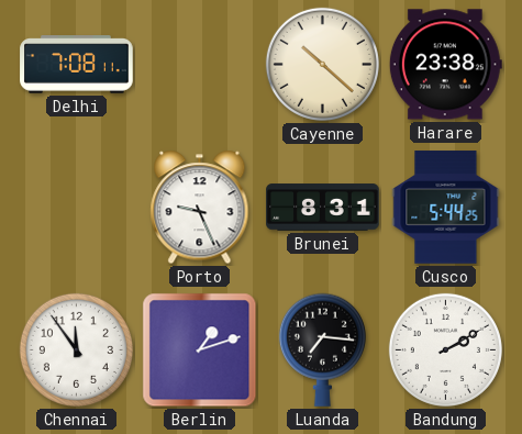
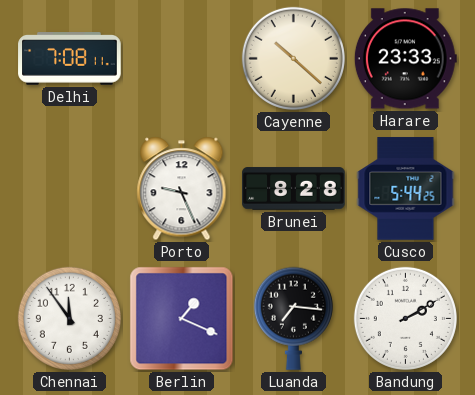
Harare: 23:38 -> 23:33
Brunei: 8:31 -> 8:28
Berlin: 1:12 -> 1:19
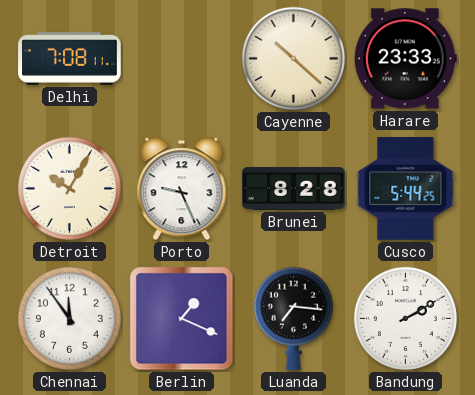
Detroit: none -> 10:05
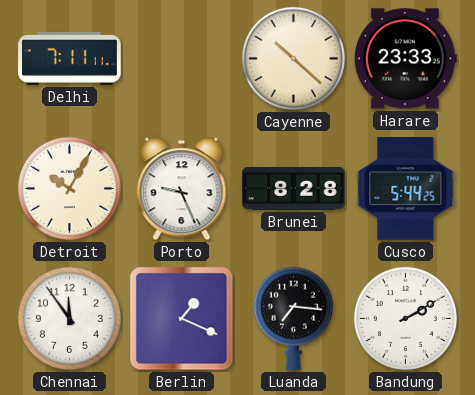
Delhi: 7:08 -> 7:11
